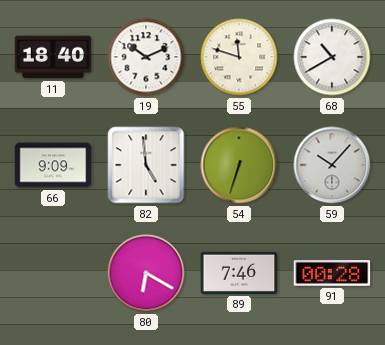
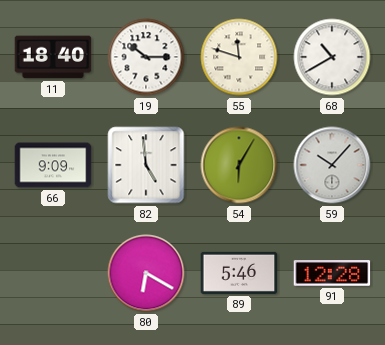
19: 10:11 -> 10:15
54: 6:33 -> 6:05
89: 7:46 -> 5:46
91: 00:28 -> 12:28
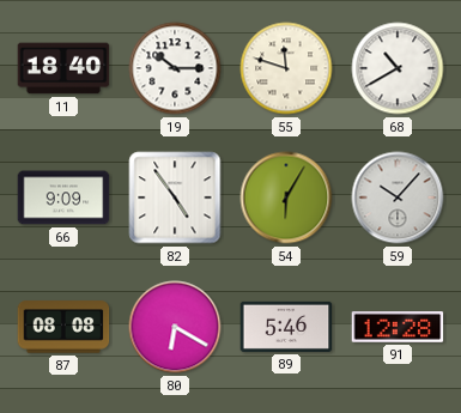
82: 4:59 -> 4:54
87: none -> 08:08
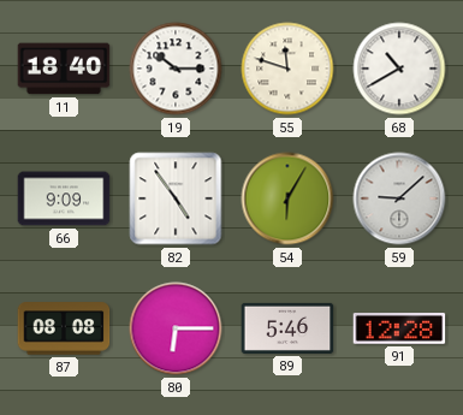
59: 10:07 -> 9:08
80: 6:20 -> 6:15
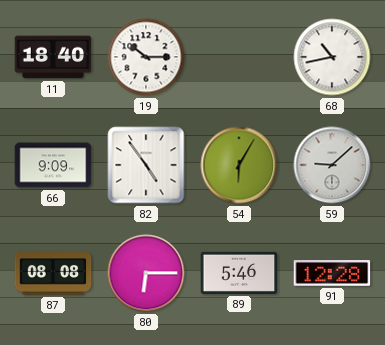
55: 11:48 -> none
68: 10:40 -> 10:43
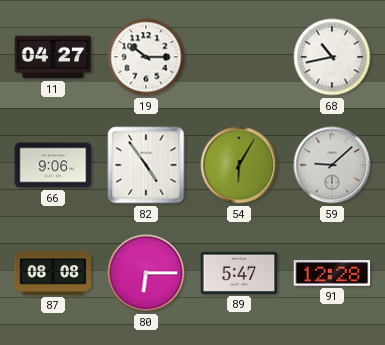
11: 18:40 -> 04:27
66: 9:09 -> 9:06
89: 5:46 -> 5:47
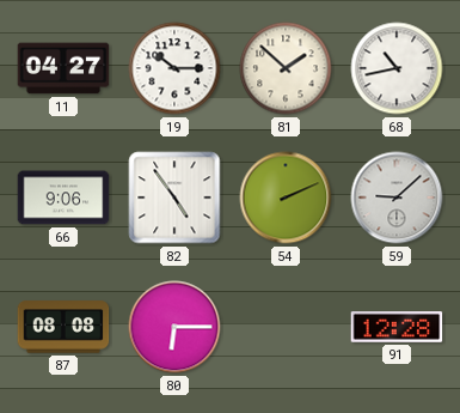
81: none -> 1:52
54: 6:05 -> 2:11
89: 5:47 -> none
